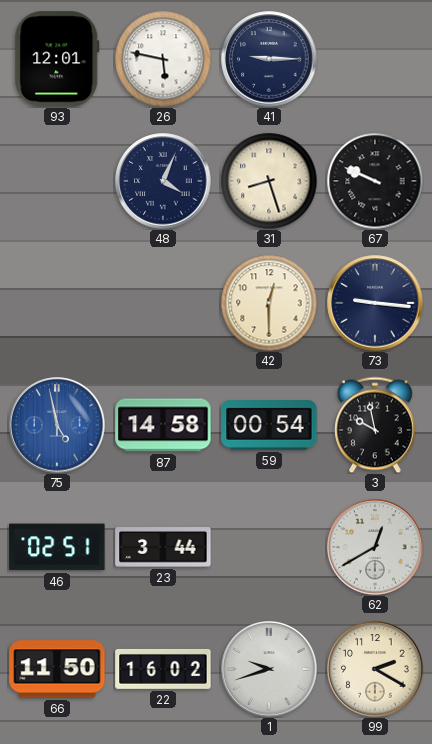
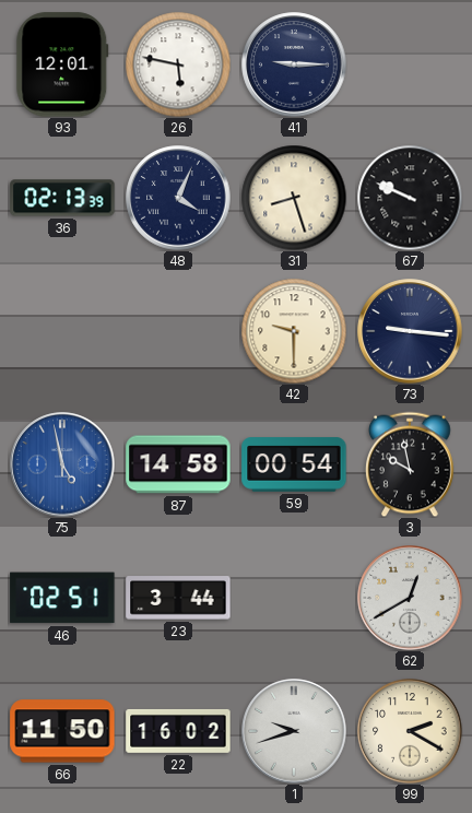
36: none -> 02:13
42: 12:30 -> 9:30
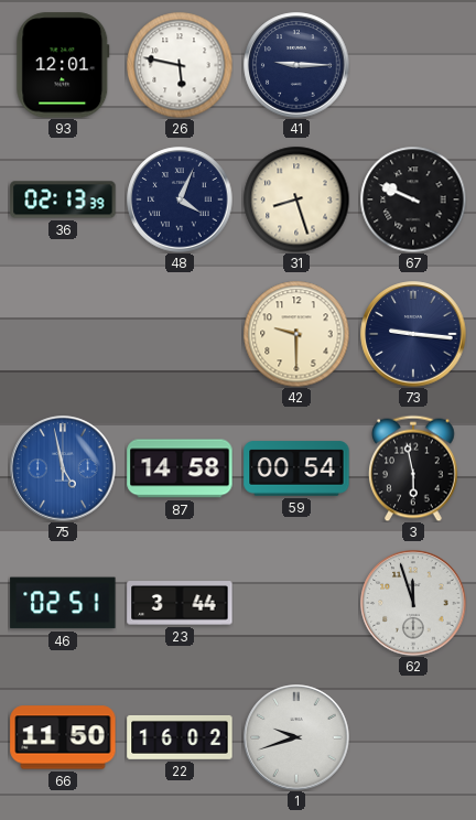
3: 9:58 -> 5:58
62: 12:40 -> 11:57
99: 2:20 -> none
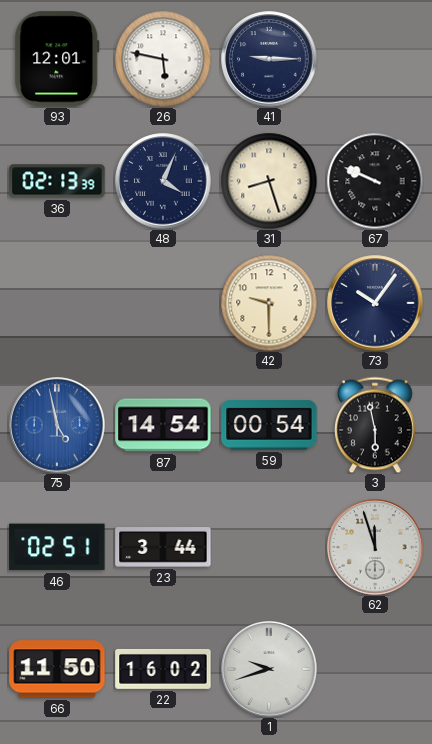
73: 9:16 -> 10:06
87: 14:58 -> 14:54
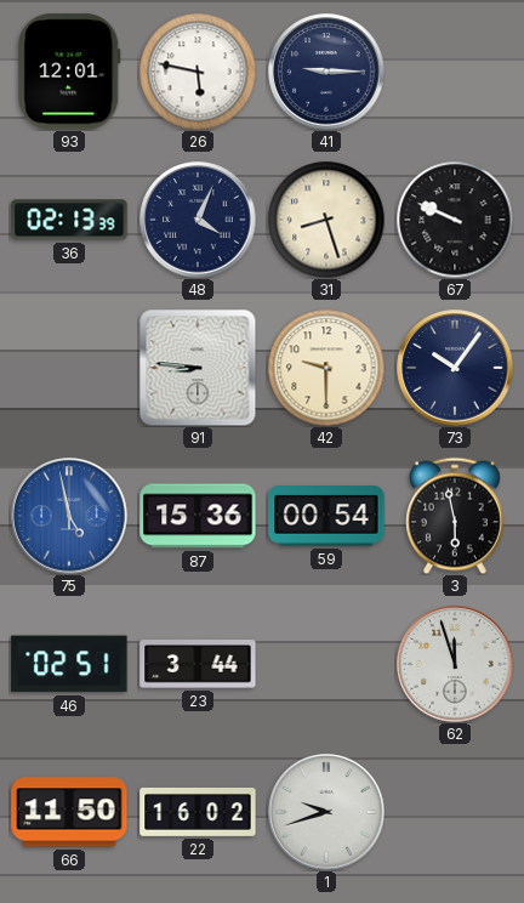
91: none -> 8:46
87: 14:54 -> 15:36
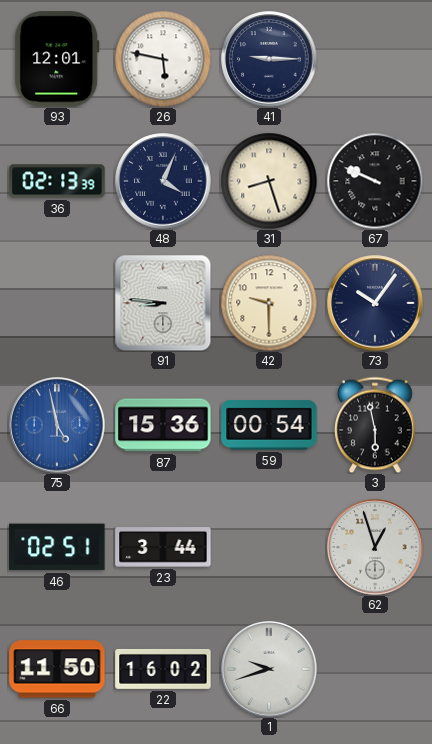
62: 11:57 -> 12:57
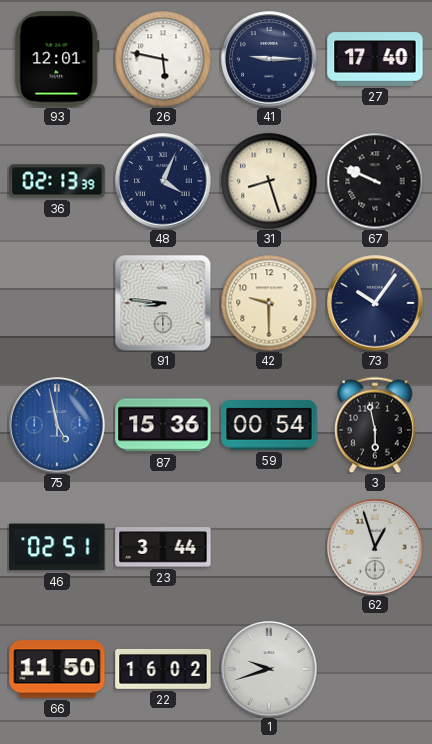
27: none -> 17:40
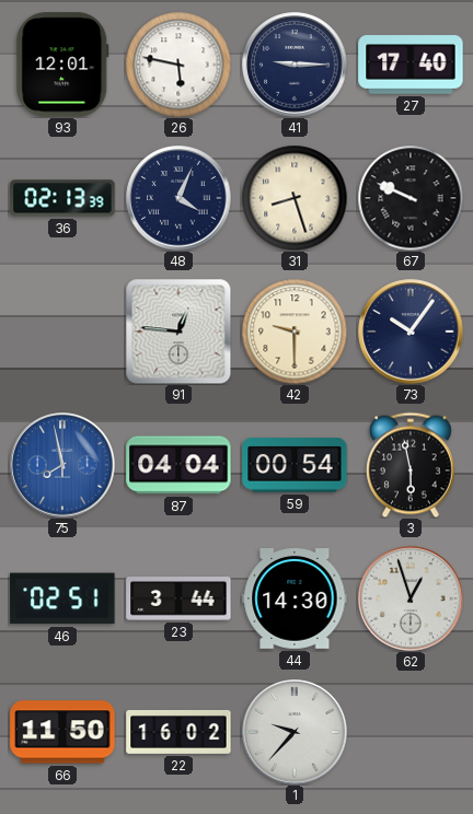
91: 8:46 -> 12:46
75: 4:58 -> 7:58
87: 15:36 -> 04:04
44: none -> 14:30
1: 9:42 -> 9:37
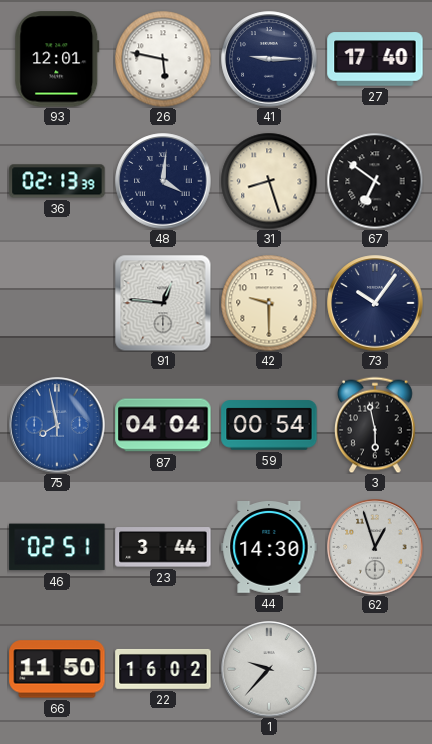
48: 4:04 -> 4:01
67: 9:49 -> 6:51
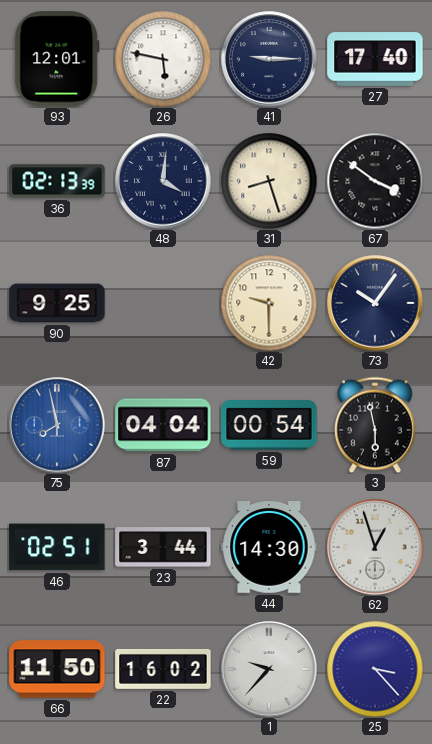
67: 6:51 -> 3:51
90: none -> 9:25
91: 12:46 -> none
25: none -> 3:23
